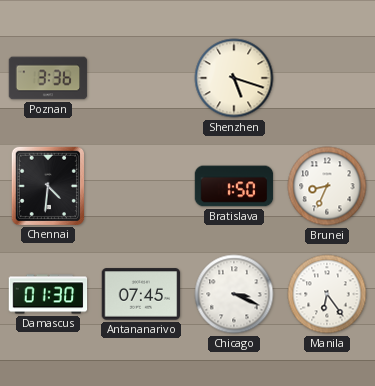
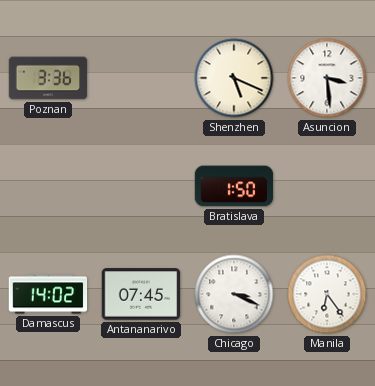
Shenzhen: 5:18 -> 5:19
Asuncion: none -> 3:29
Chennai: 4:31 -> none
Brunei: 8:34 -> none
Damascus: 01:30 -> 14:02
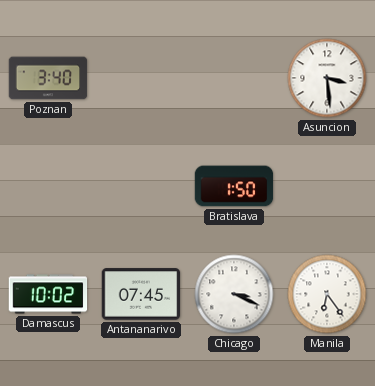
Poznan: 3:36 -> 3:40
Shenzhen: 5:19 -> none
Damascus: 14:02 -> 10:02
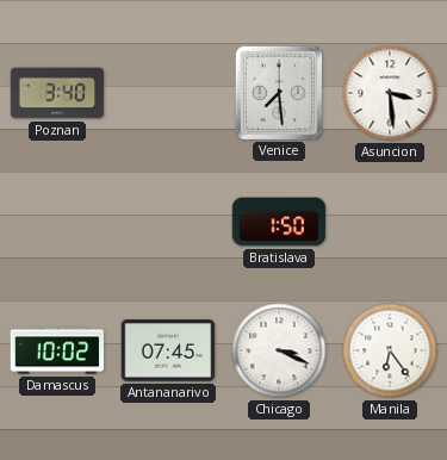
Venice: none -> 7:29
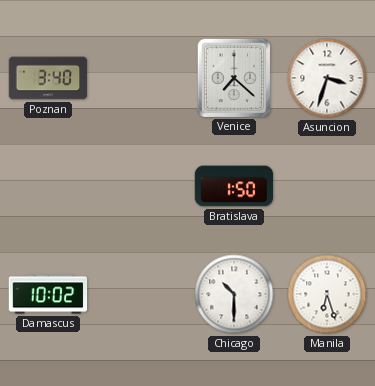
Venice: 7:29 -> 7:22
Asuncion: 3:29 -> 3:33
Antananarivo: 07:45 -> none
Chicago: 3:19 -> 10:30
Manila: 6:24 -> 6:27
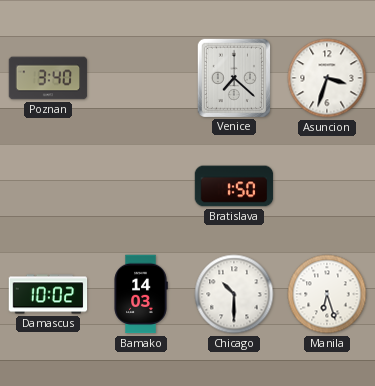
Bamako: none -> 14:03
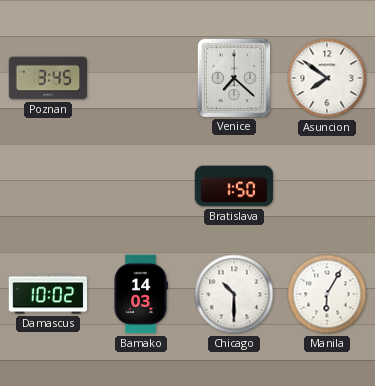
Poznan: 3:40 -> 3:45
Asuncion: 3:33 -> 7:51
Manila: 6:27 -> 6:05
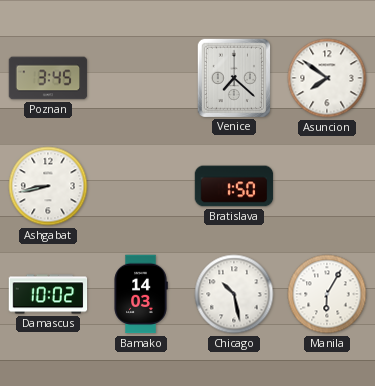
Ashgabat: none -> 8:43
Chicago: 10:30 -> 10:28
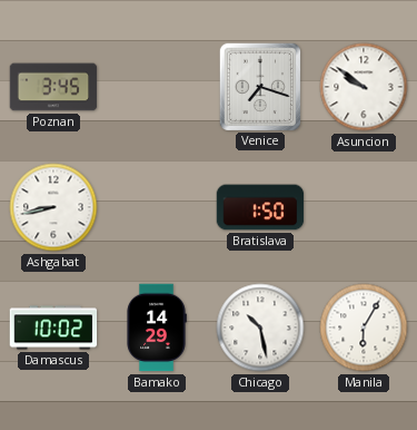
Venice: 7:22 -> 7:18
Asuncion: 7:51 -> 9:51
Bamako: 14:03 -> 14:29
